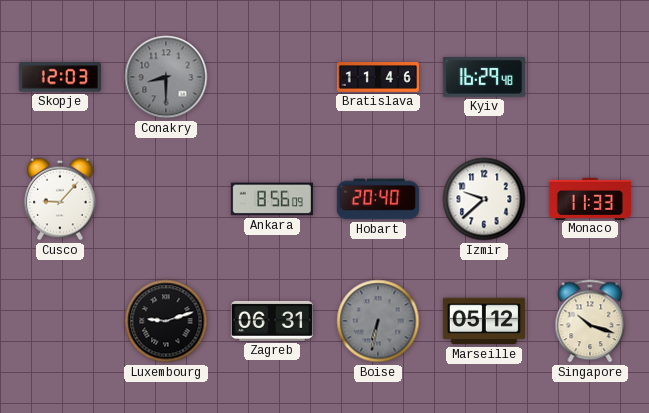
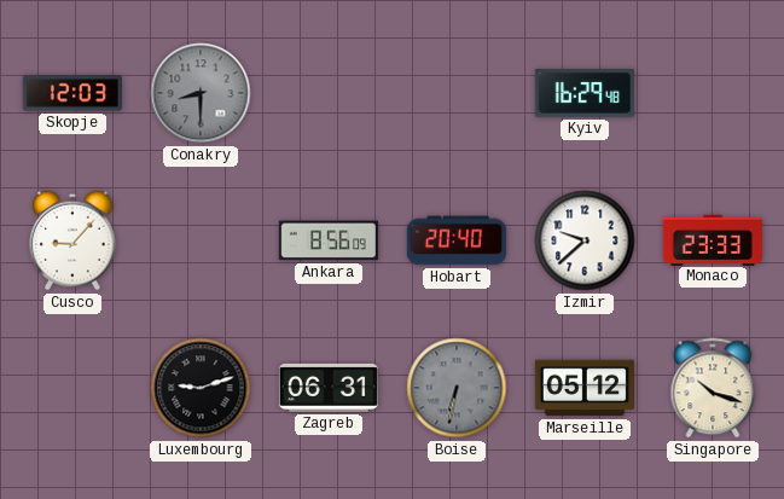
Bratislava: 11:46 -> none
Monaco: 11:33 -> 23:33
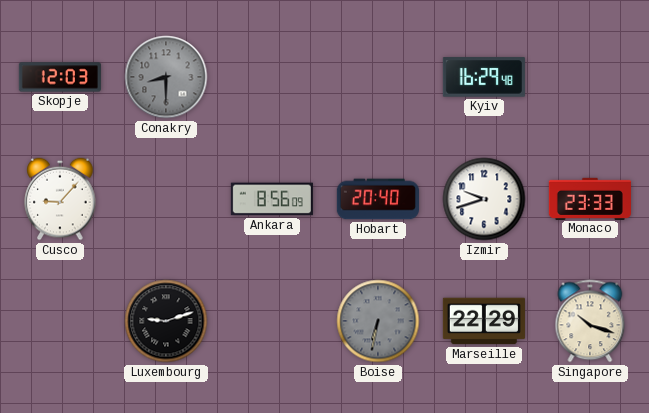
Izmir: 9:38 -> 9:42
Zagreb: 06:31 -> none
Marseille: 05:12 -> 22:29
